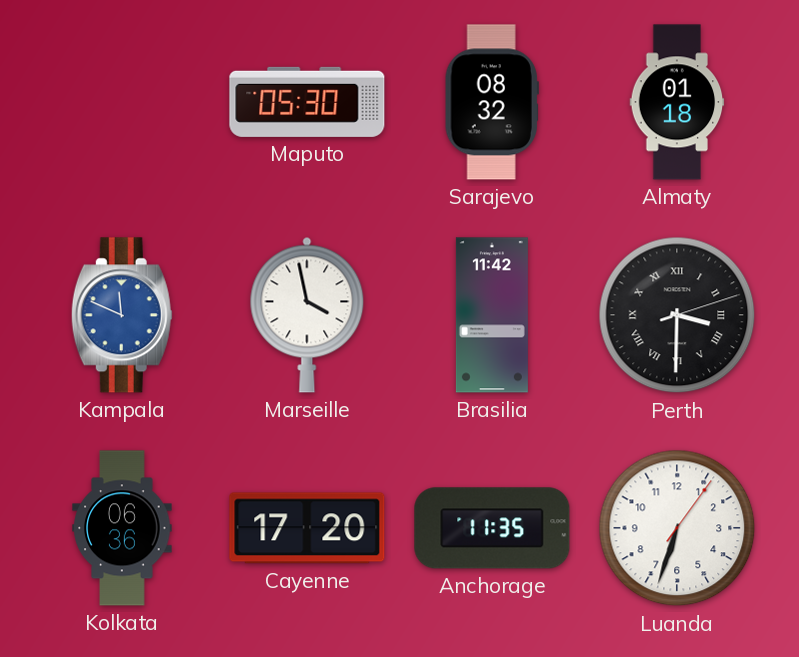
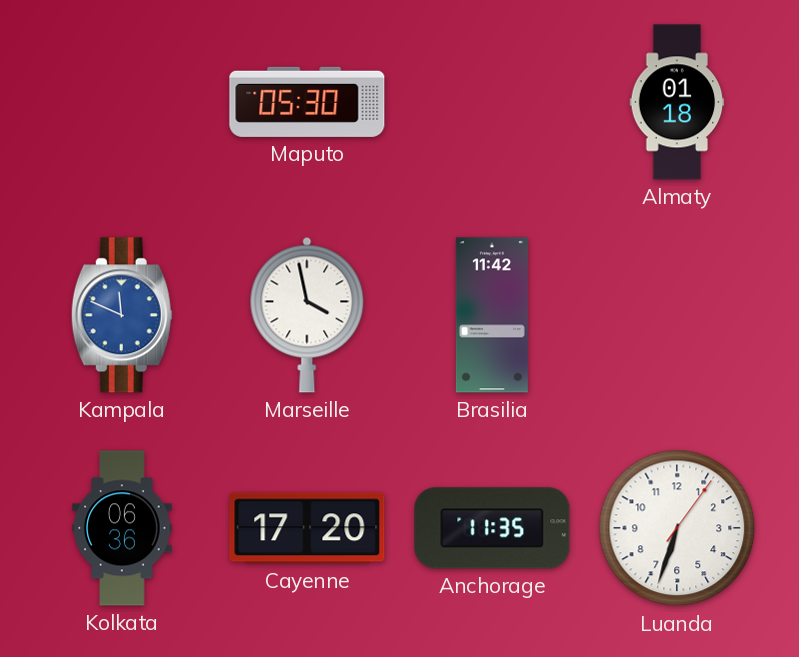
Sarajevo: 08:32 -> none
Perth: 3:30 -> none
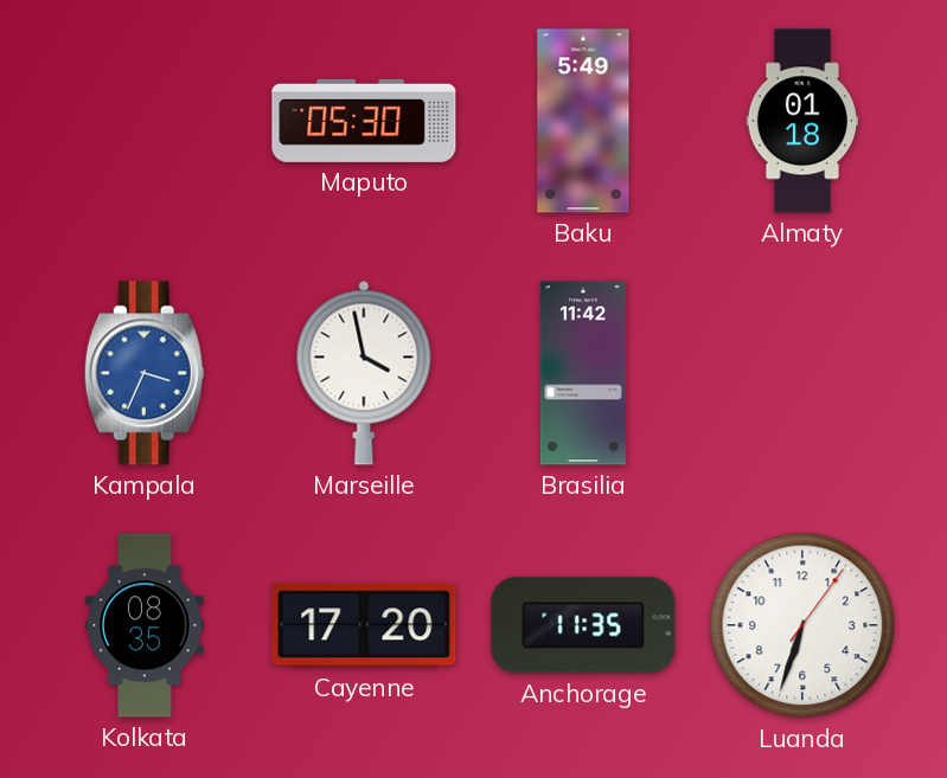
Baku: none -> 5:49
Kampala: 11:49 -> 3:34
Kolkata: 06:36 -> 08:35
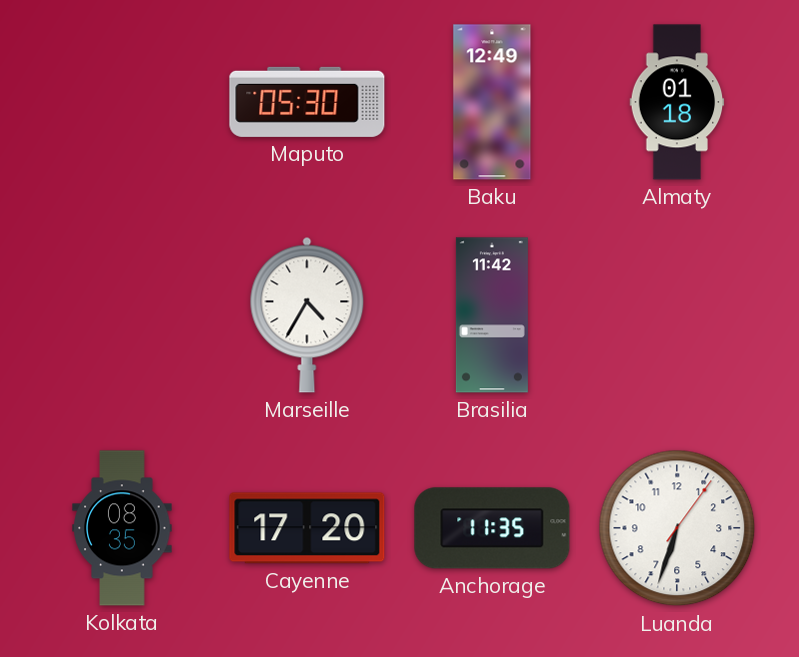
Baku: 5:49 -> 12:49
Kampala: 3:34 -> none
Marseille: 3:58 -> 4:35
